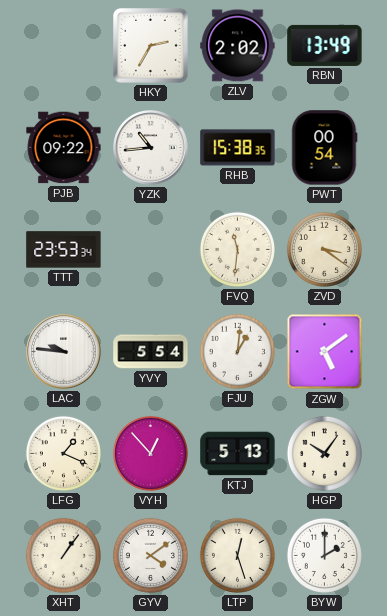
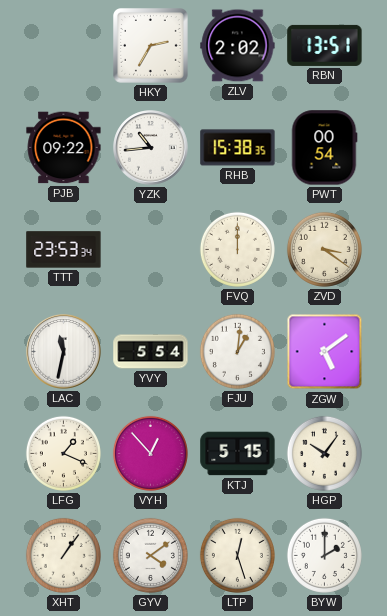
RBN: 13:49 -> 13:51
FVQ: 11:31 -> 12:00
LAC: 9:46 -> 11:32
KTJ: 5:13 -> 5:15
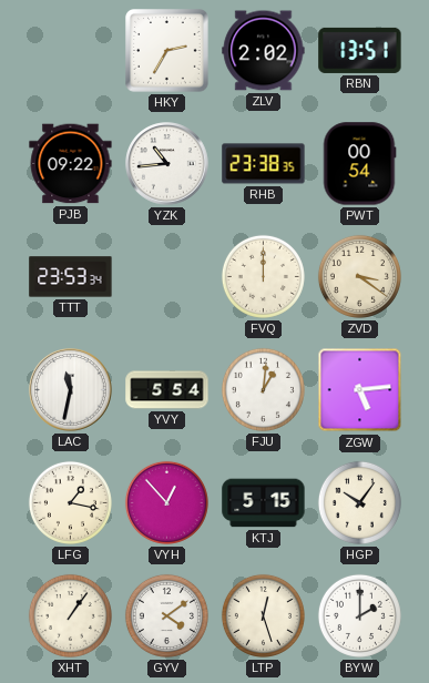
RHB: 15:38 -> 23:38
ZGW: 5:09 -> 5:14
LFG: 1:19 -> 1:17
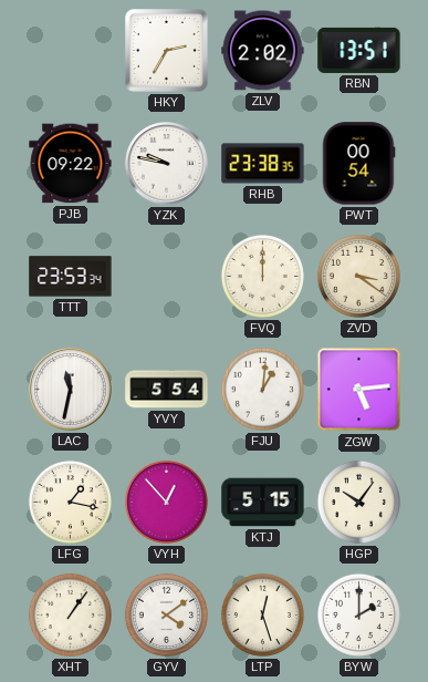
YZK: 10:44 -> 9:47
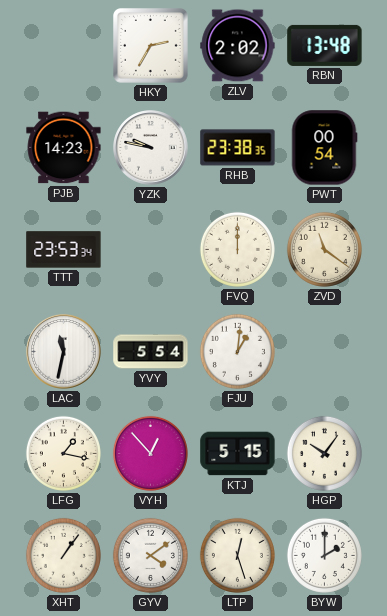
RBN: 13:51 -> 13:48
PJB: 09:22 -> 14:23
ZVD: 3:21 -> 11:21
ZGW: 5:14 -> none
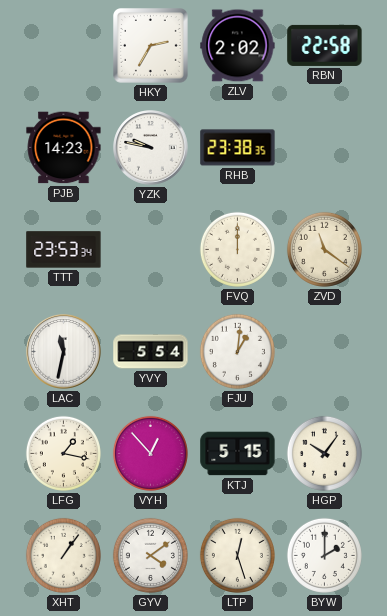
RBN: 13:48 -> 22:58
PWT: 00:54 -> none
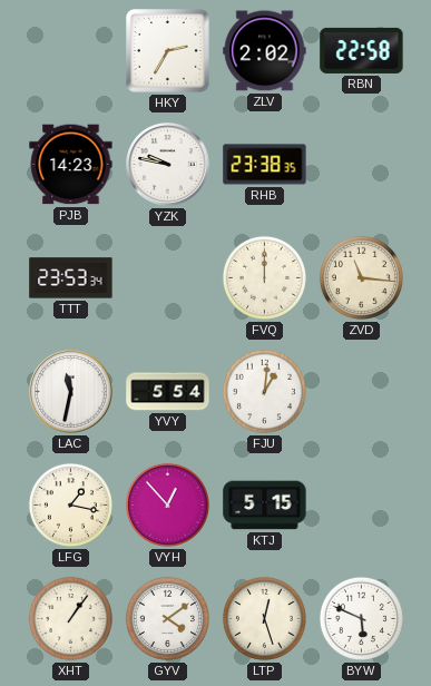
ZVD: 11:21 -> 11:16
HGP: 10:06 -> none
BYW: 2:00 -> 5:49
